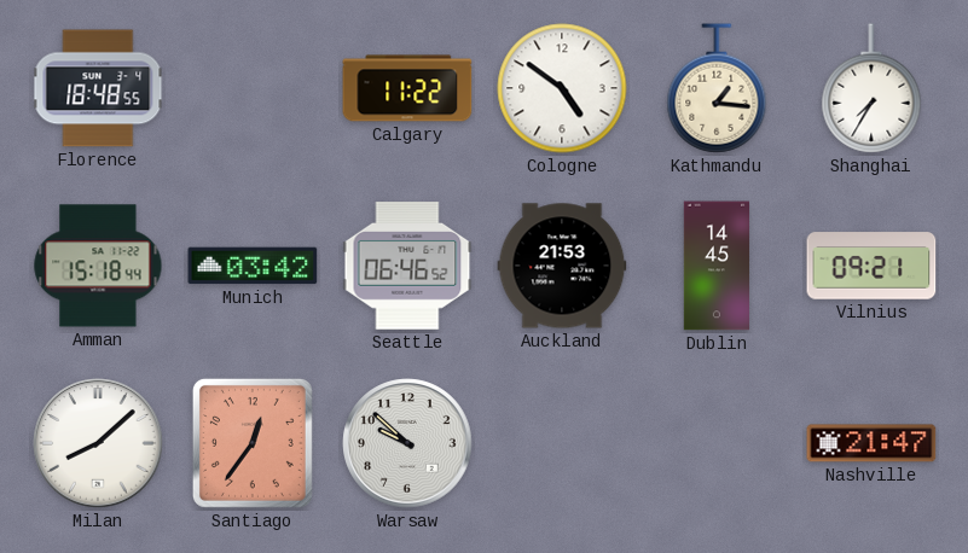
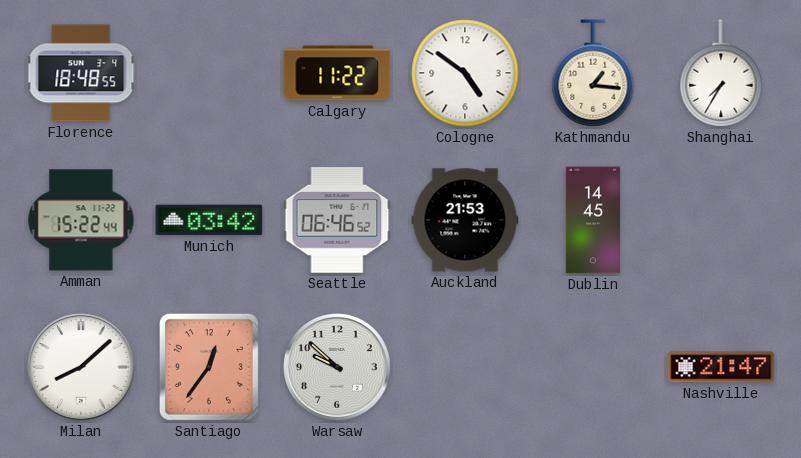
Amman: 15:18 -> 15:22
Vilnius: 09:21 -> none
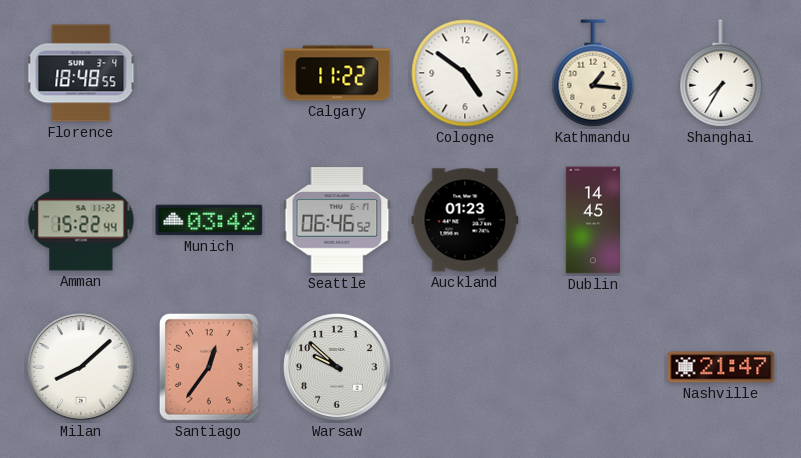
Auckland: 21:53 -> 01:23
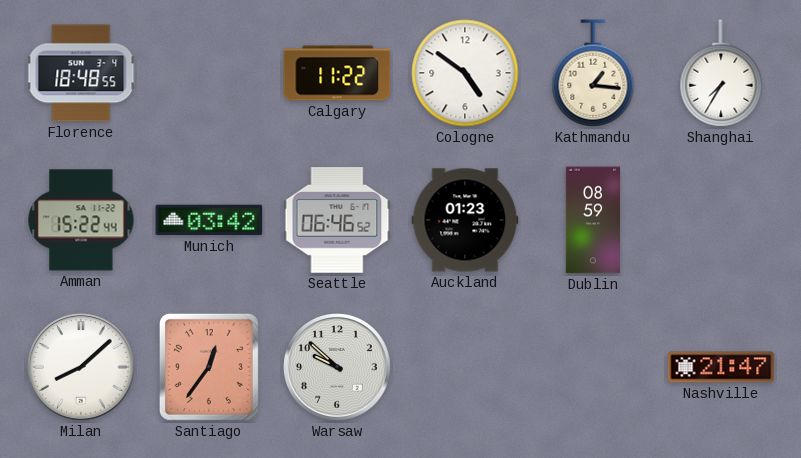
Dublin: 14:45 -> 08:59
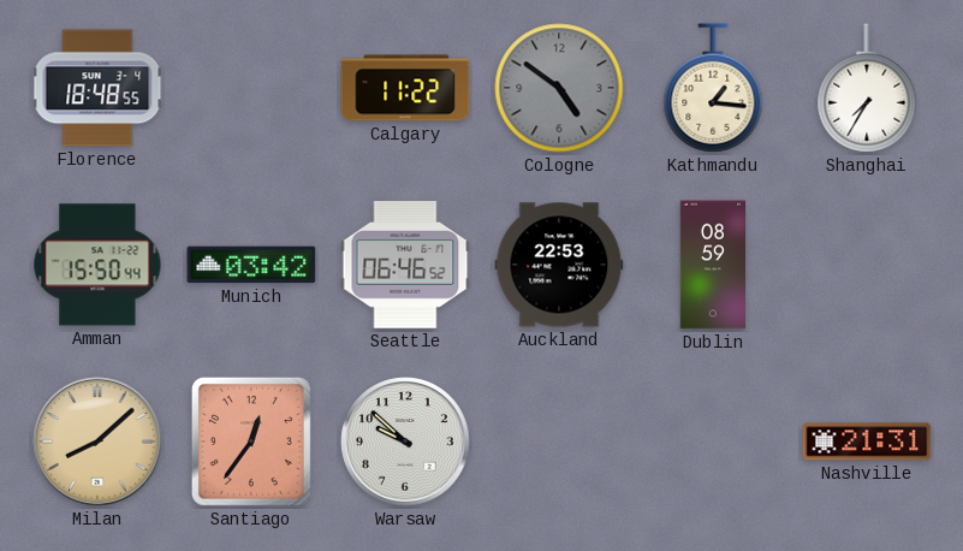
Cologne dial: white -> grey
Amman: 15:22 -> 15:50
Auckland: 01:23 -> 22:53
Milan dial: white -> champagne
Nashville: 21:47 -> 21:31
